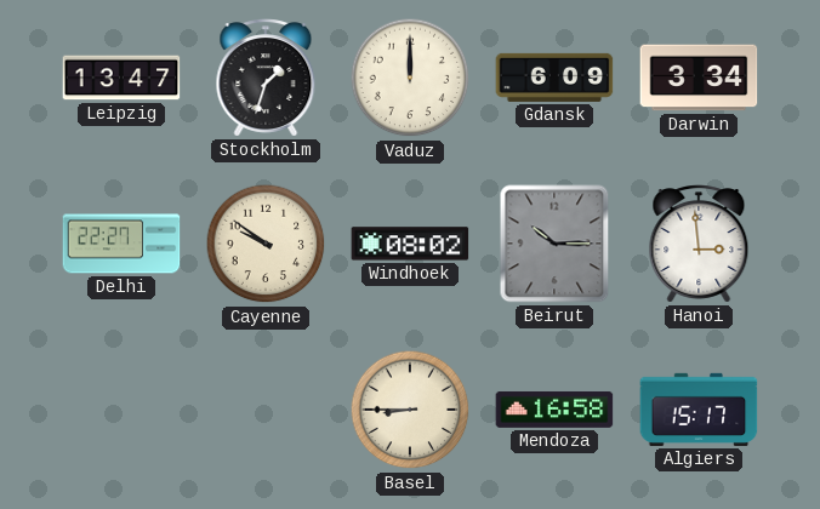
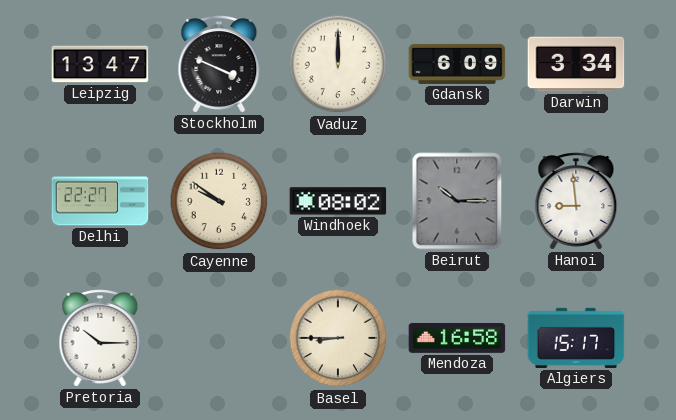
Stockholm: 1:33 -> 3:49
Hanoi: 2:59 -> 8:59
Pretoria: none -> 10:15
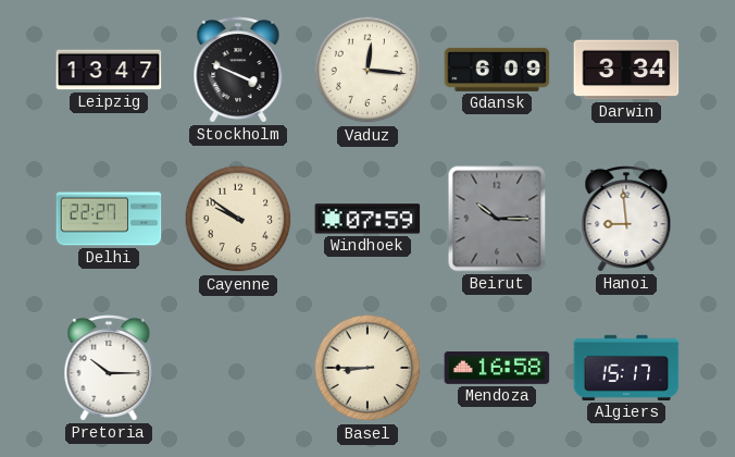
Vaduz: 12:00 -> 12:16
Windhoek: 08:02 -> 07:59
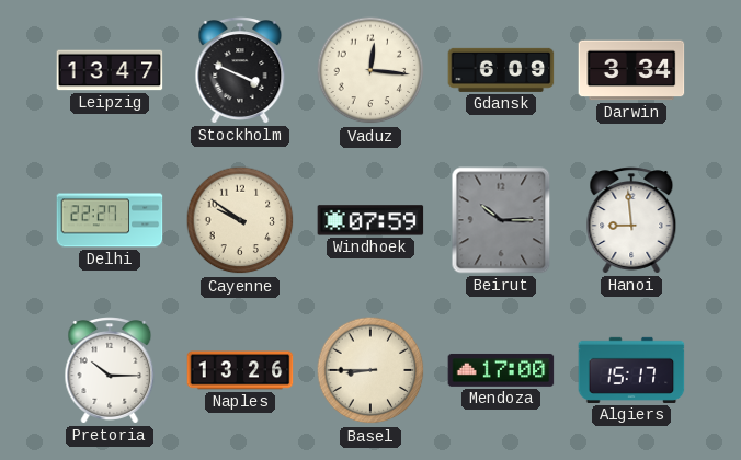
Naples: none -> 13:26
Mendoza: 16:58 -> 17:00
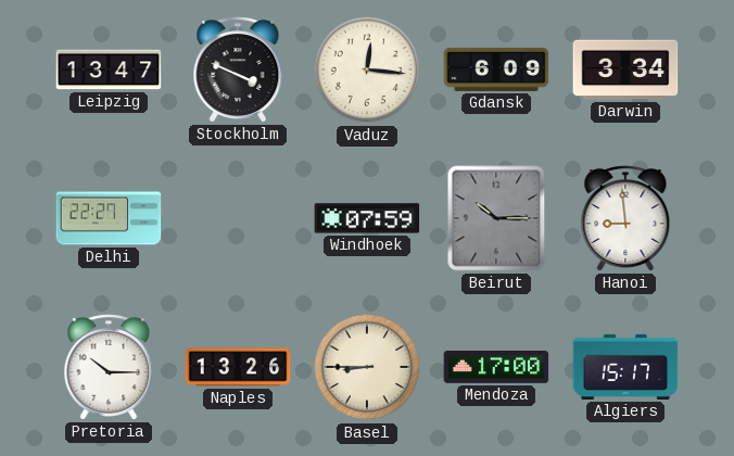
Cayenne: 9:51 -> none
